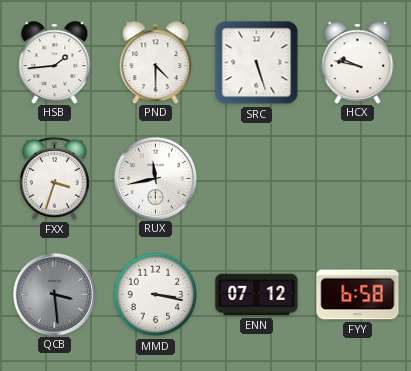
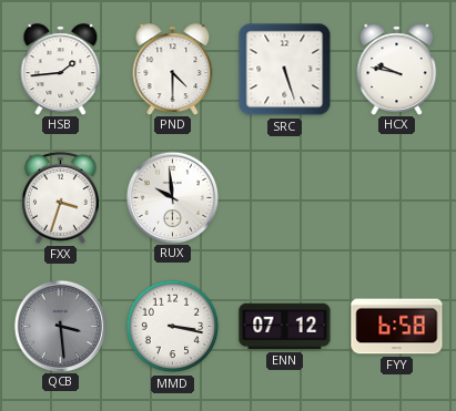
RUX: 11:43 -> 9:59
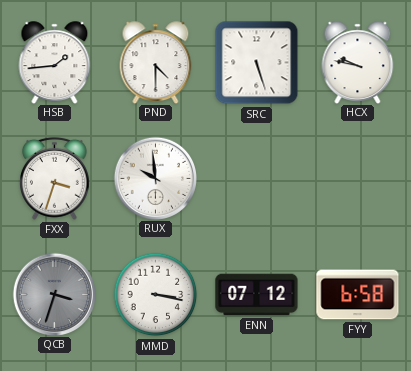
QCB: 3:29 -> 3:33
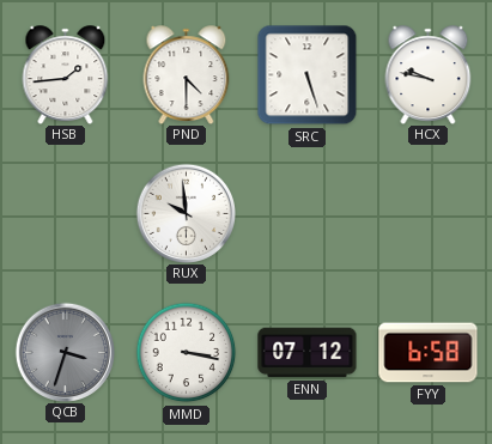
FXX: 3:33 -> none
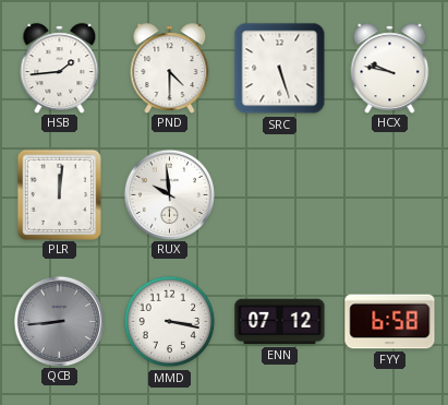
PLR: none -> 12:01
QCB: 3:33 -> 8:44
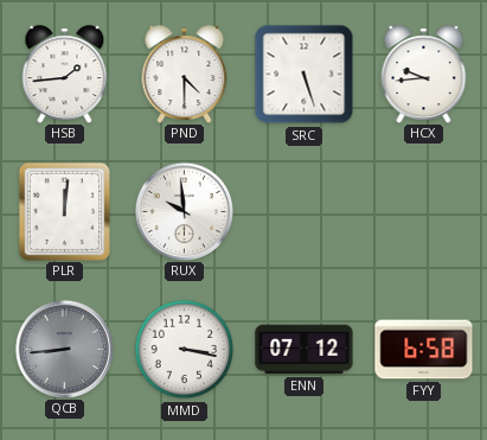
HCX: 9:47 -> 9:44
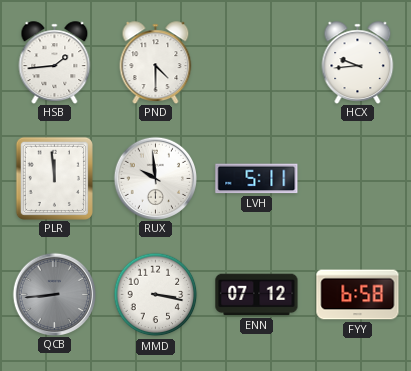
SRC: 5:27 -> none
PLR: 12:01 -> 11:59
LVH: none -> 5:11
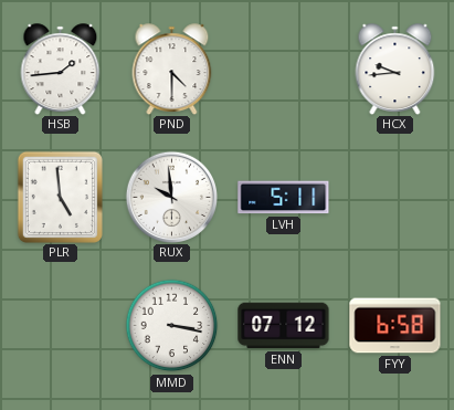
PLR: 11:59 -> 4:59
QCB: 8:44 -> none
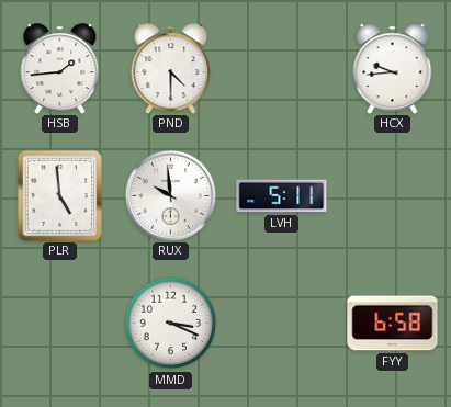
MMD: 3:17 -> 3:19
ENN: 07:12 -> none
